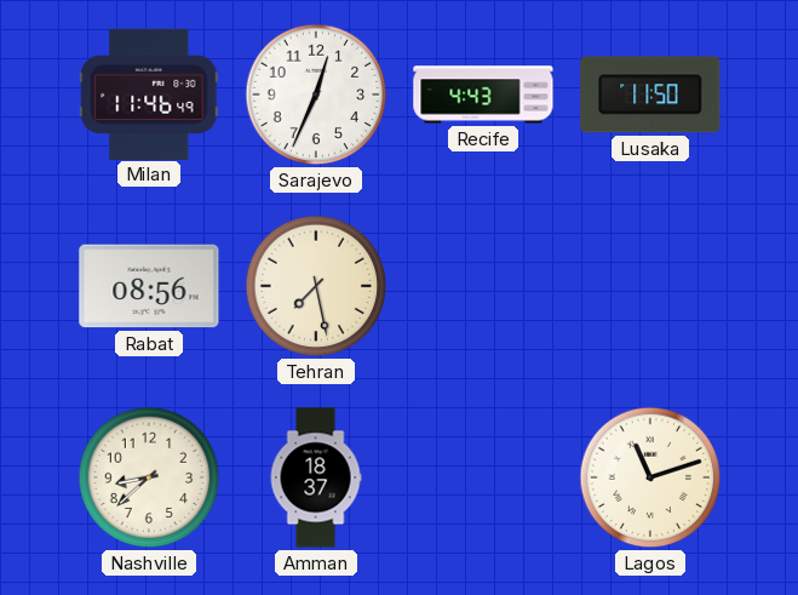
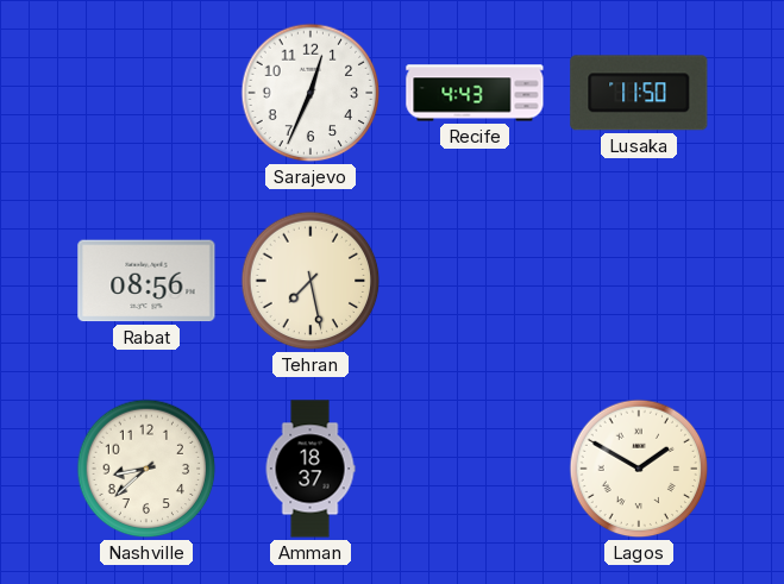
Milan: 11:46 -> none
Lagos: 11:12 -> 1:50
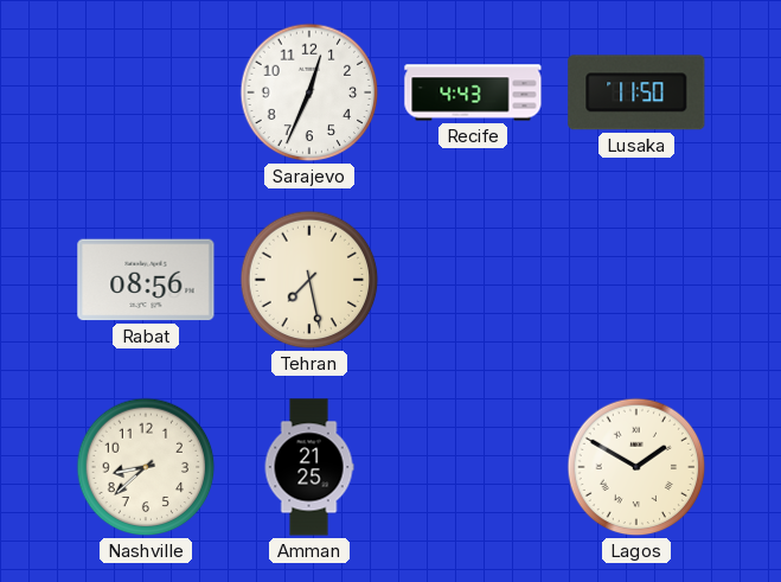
Amman: 18:37 -> 21:25
